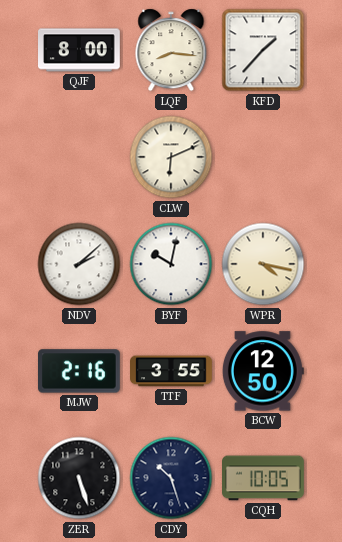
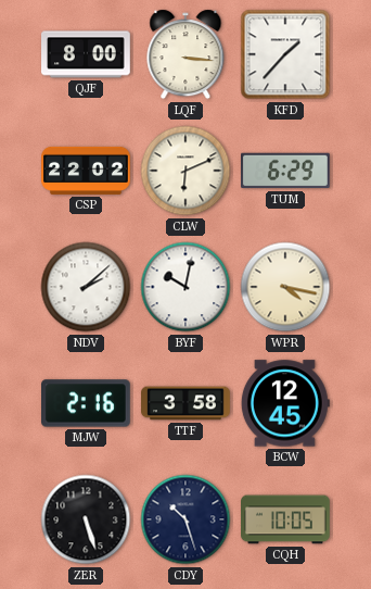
LQF: 8:16 -> 3:16
CSP: none -> 22:02
TUM: none -> 6:29
TTF: 3:55 -> 3:58
BCW: 12:50 -> 12:45
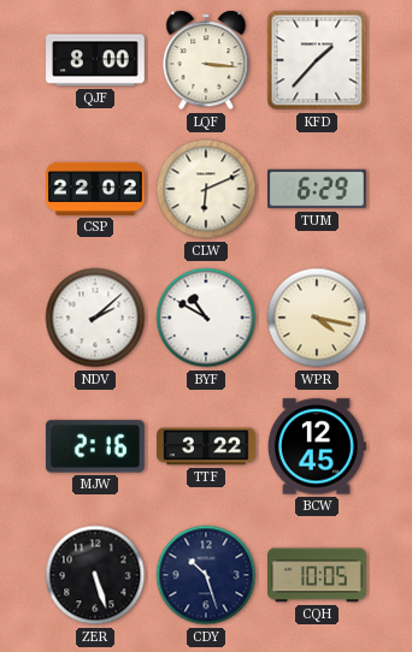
BYF: 10:02 -> 10:50
TTF: 3:58 -> 3:22
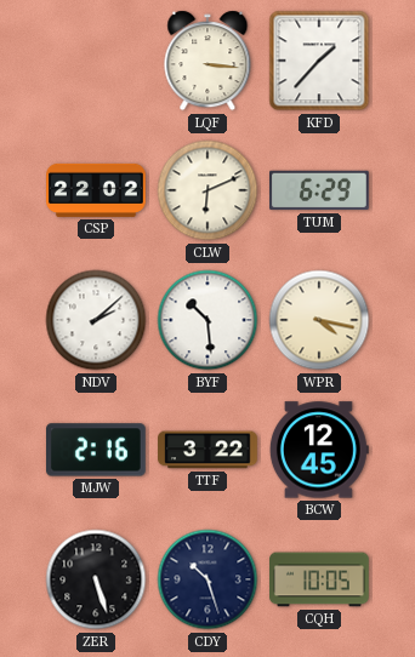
QJF: 8:00 -> none
BYF: 10:50 -> 10:29
